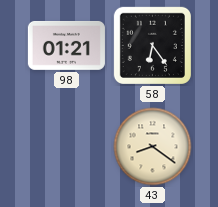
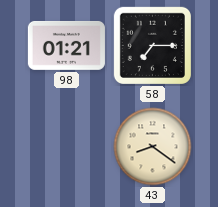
58: 6:24 -> 7:15
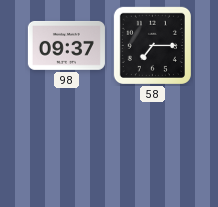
98: 01:21 -> 09:37
43: 8:21 -> none
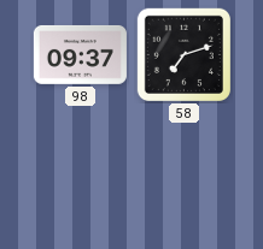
58: 7:15 -> 7:12
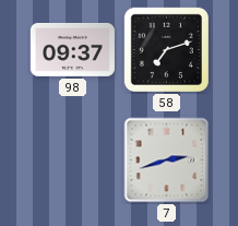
7: none -> 2:42
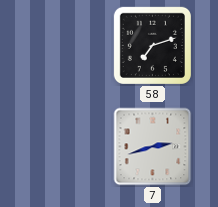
98: 09:37 -> none
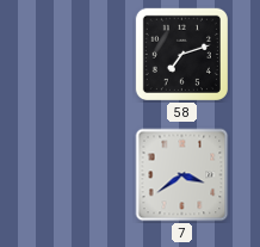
7: 2:42 -> 3:39
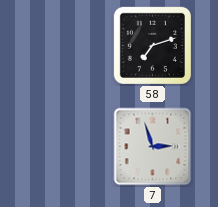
7: 3:39 -> 2:57
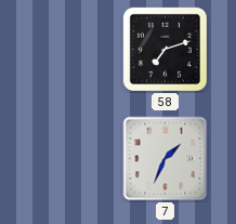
7: 2:57 -> 1:34
